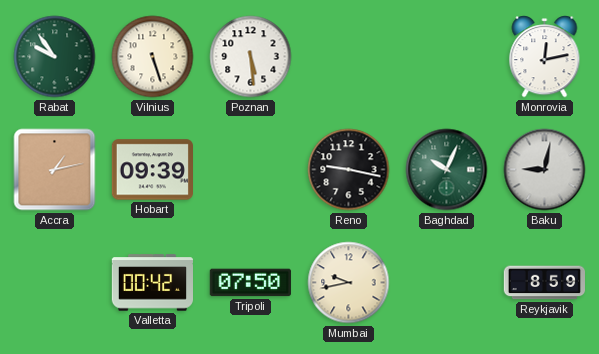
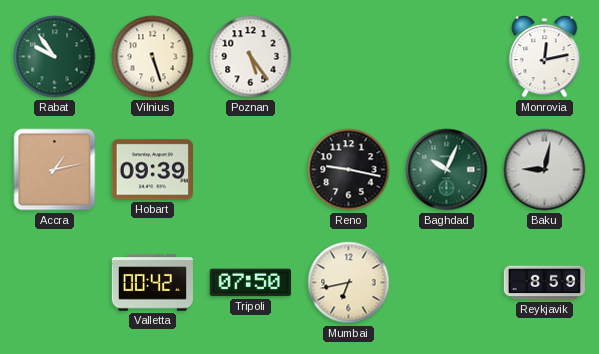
Poznan: 5:29 -> 5:24
Mumbai: 9:43 -> 6:43
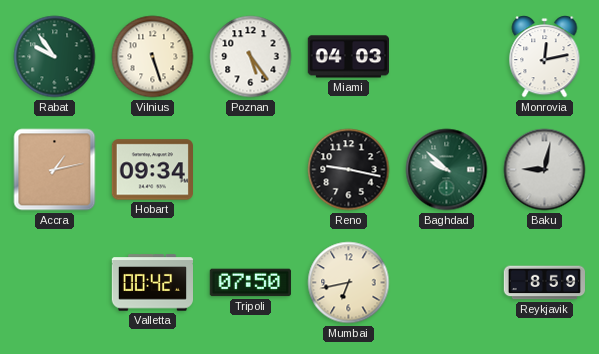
Miami: none -> 04:03
Hobart: 09:39 -> 09:34
Baghdad: 10:04 -> 9:52
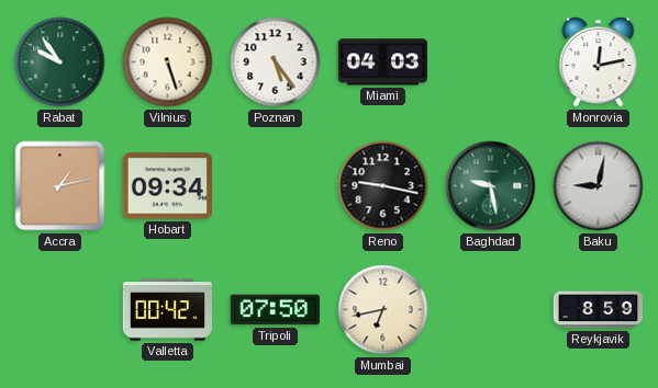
Baghdad: 9:52 -> 9:28
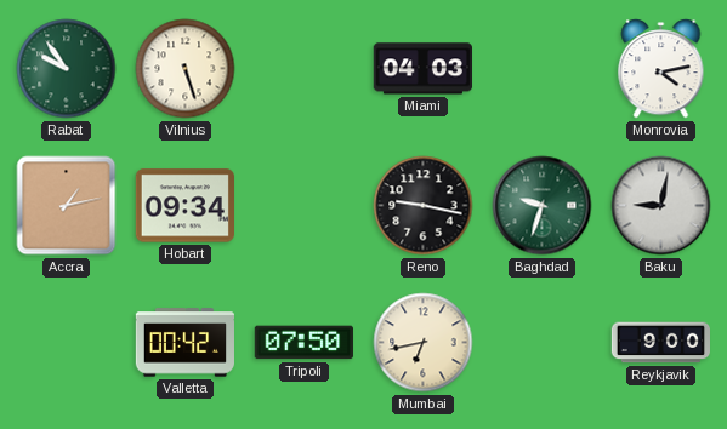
Poznan: 5:24 -> none
Monrovia: 12:13 -> 4:13
Baghdad: 9:28 -> 9:33
Reykjavik: 8:59 -> 9:00
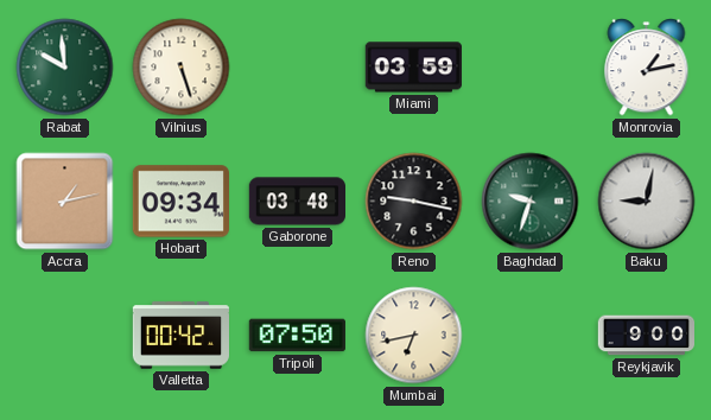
Rabat: 9:54 -> 9:59
Miami: 04:03 -> 03:59
Monrovia: 4:13 -> 1:13
Gaborone: none -> 03:48
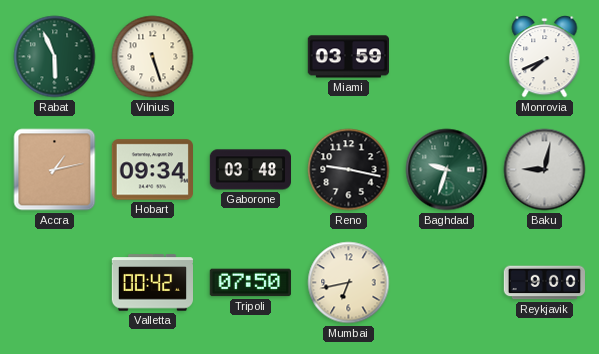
Rabat: 9:59 -> 5:56
Monrovia: 1:13 -> 7:41
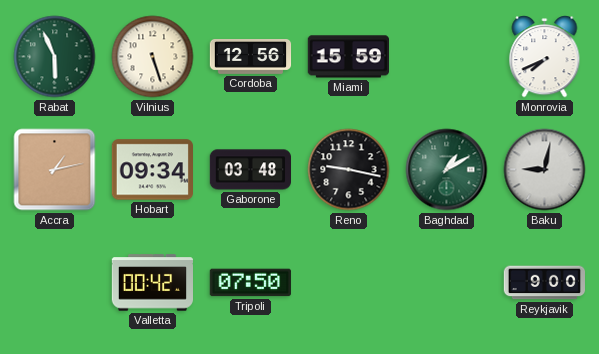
Cordoba: none -> 12:56
Miami: 03:59 -> 15:59
Baghdad: 9:33 -> 1:10
Mumbai: 6:43 -> none
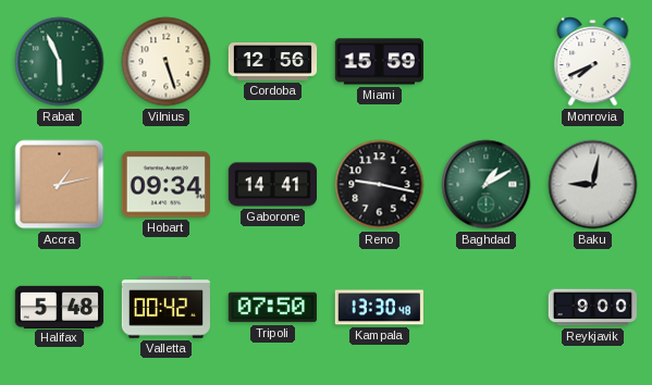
Gaborone: 03:48 -> 14:41
Halifax: none -> 5:48
Kampala: none -> 13:30
